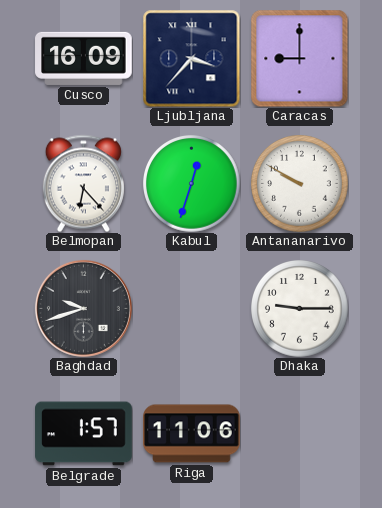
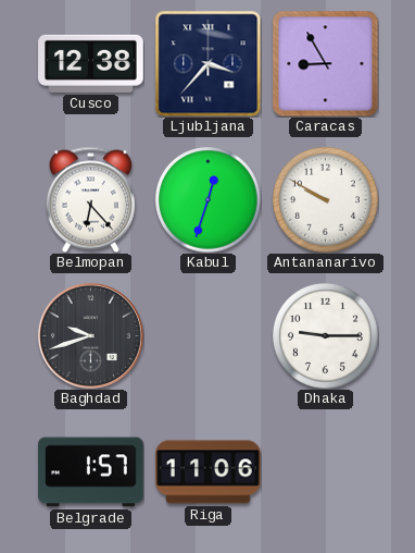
Cusco: 16:09 -> 12:38
Caracas: 9:00 -> 8:55
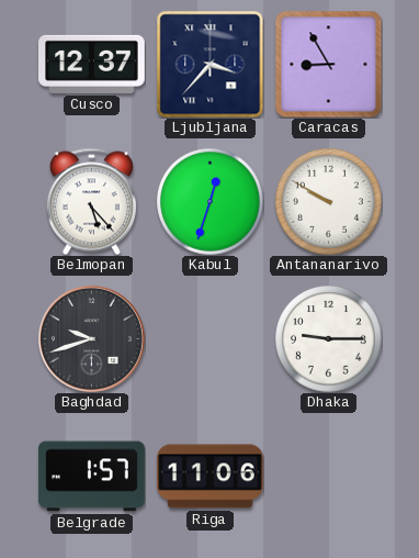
Cusco: 12:38 -> 12:37
Belmopan: 6:23 -> 5:23
